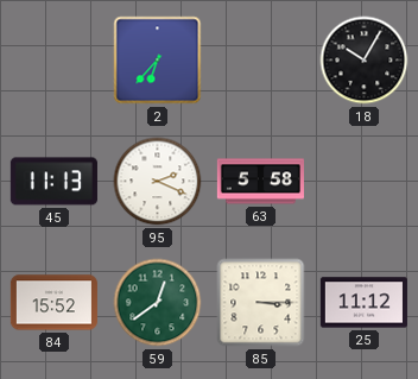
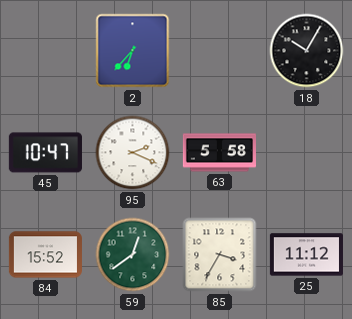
45: 11:13 -> 10:47
85: 3:15 -> 3:35
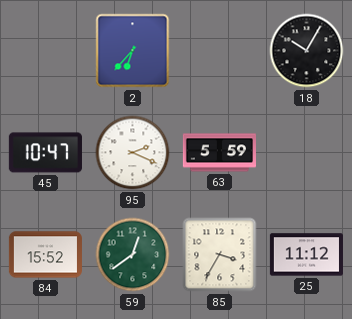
63: 5:58 -> 5:59
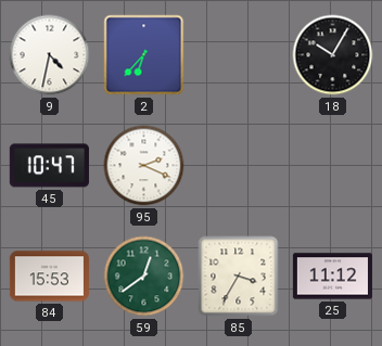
9: none -> 4:32
63: 5:59 -> none
84: 15:52 -> 15:53
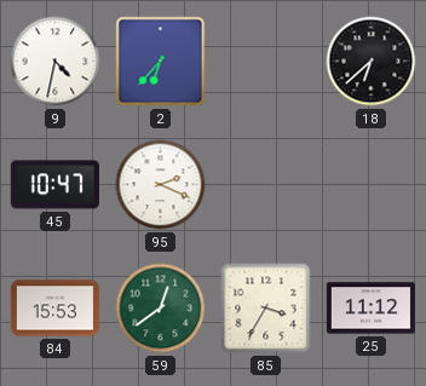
18: 10:05 -> 6:38
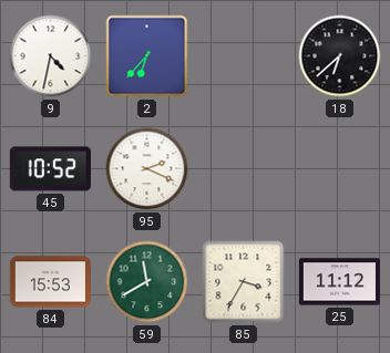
45: 10:47 -> 10:52
59: 12:39 -> 11:40
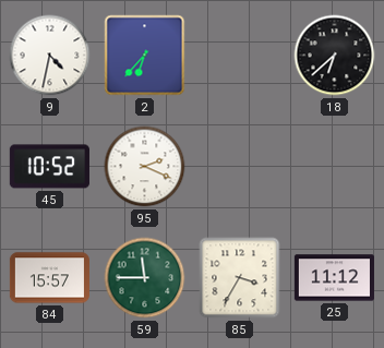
84: 15:53 -> 15:57
59: 11:40 -> 11:45
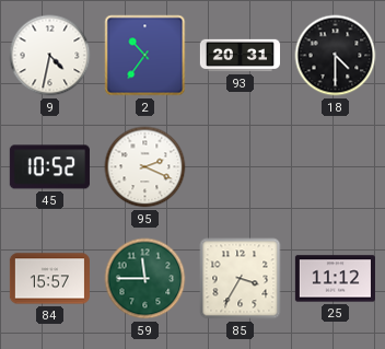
2: 6:37 -> 10:36
93: none -> 20:31
18: 6:38 -> 4:30
